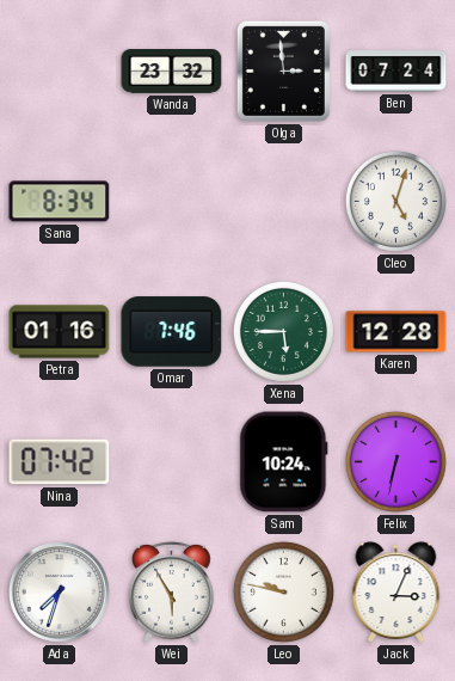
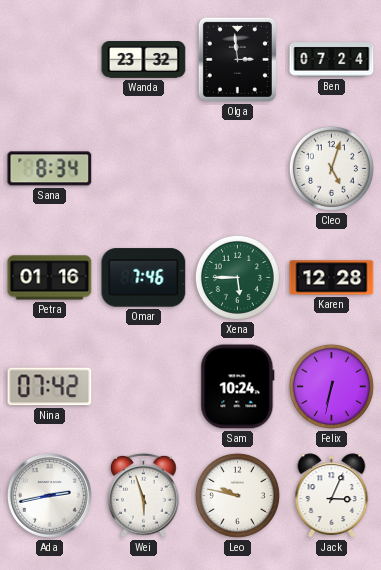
Ada: 7:33 -> 2:43
Wei: 5:55 -> 5:57
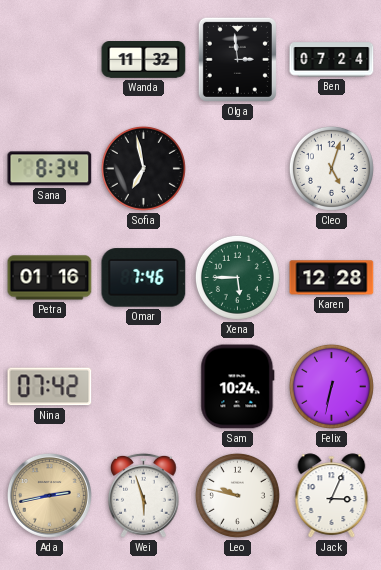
Wanda: 23:32 -> 11:32
Sofia: none -> 6:58
Ada dial: white -> champagne
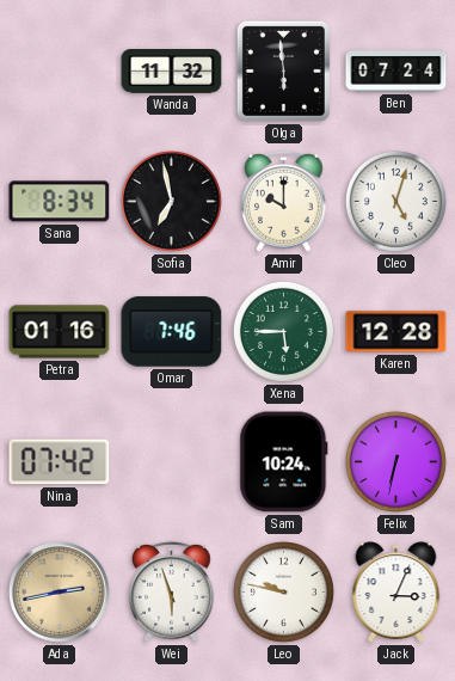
Olga: 2:59 -> 5:59
Amir: none -> 10:00
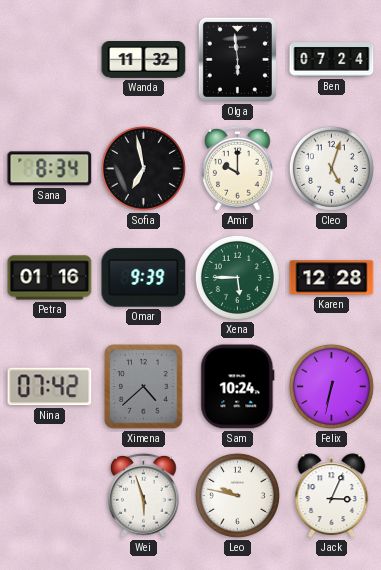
Omar: 7:46 -> 9:39
Ximena: none -> 4:38
Ada: 2:43 -> none
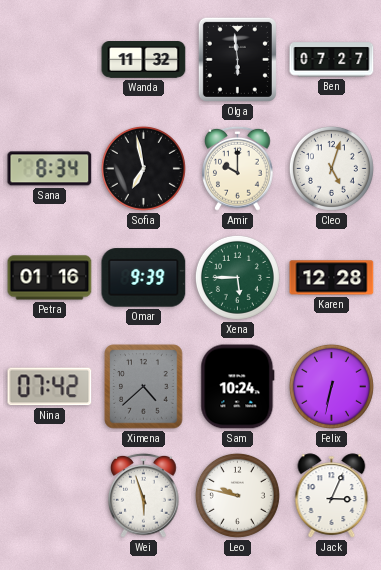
Ben: 07:24 -> 07:27
